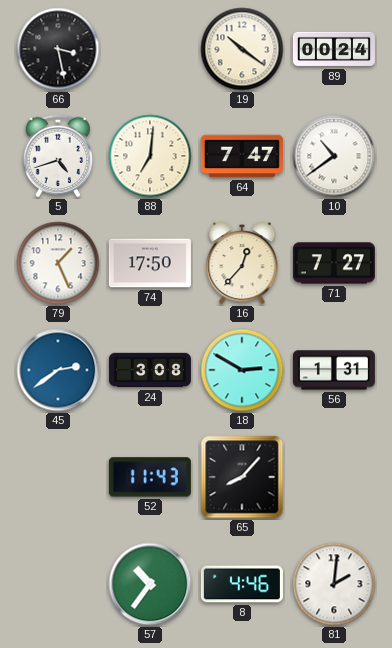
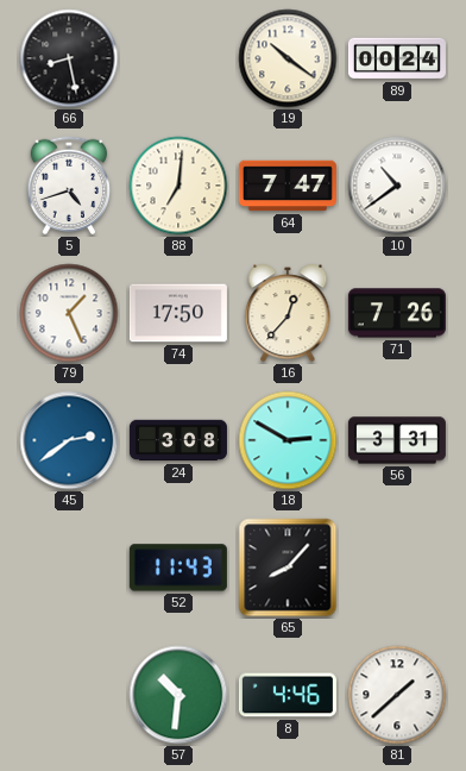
66: 3:28 -> 8:28
71: 7:27 -> 7:26
56: 1:31 -> 3:31
57: 10:36 -> 10:31
81: 2:01 -> 1:38
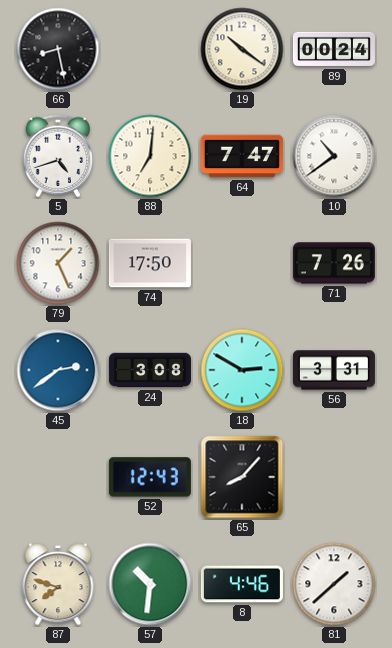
16: 12:37 -> none
52: 11:43 -> 12:43
87: none -> 7:48
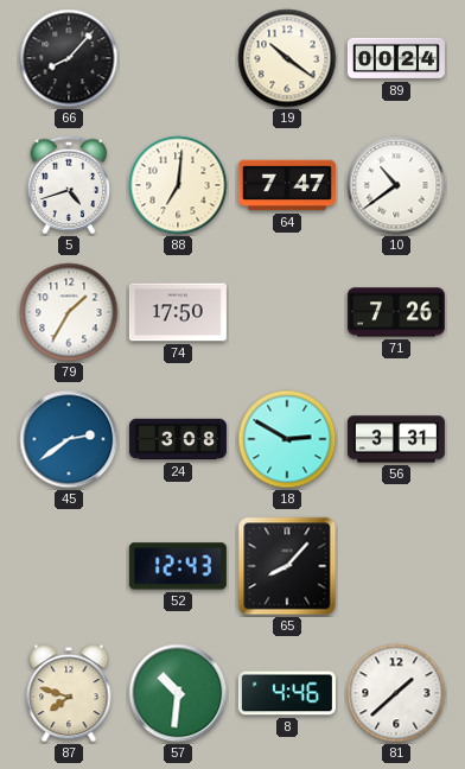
66: 8:28 -> 8:07
79: 1:26 -> 1:35
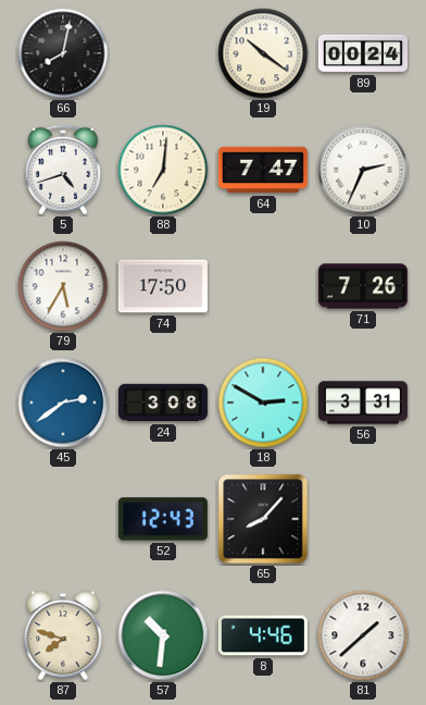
66: 8:07 -> 8:02
10: 10:39 -> 2:34
79: 1:35 -> 5:35
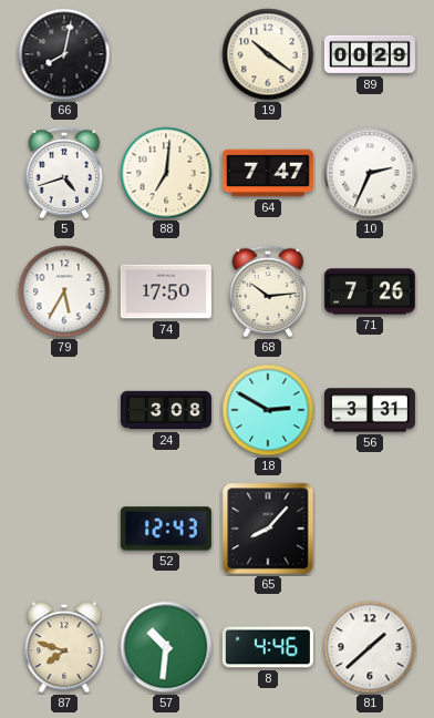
89: 00:24 -> 00:29
68: none -> 10:14
45: 2:39 -> none
